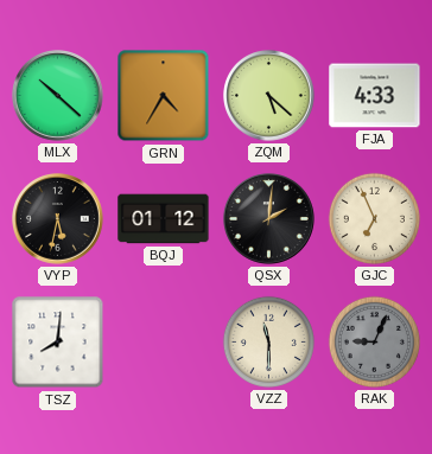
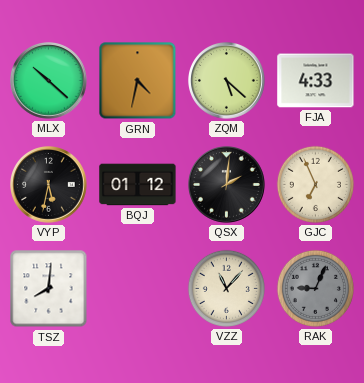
GRN: 4:35 -> 4:32
VZZ: 11:30 -> 11:07
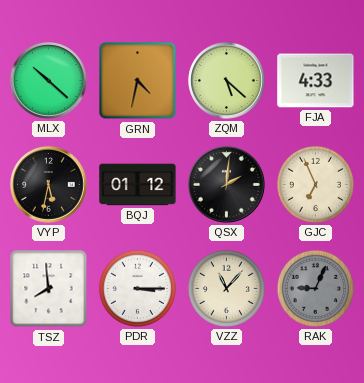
TSZ: 8:01 -> 7:59
PDR: none -> 3:15
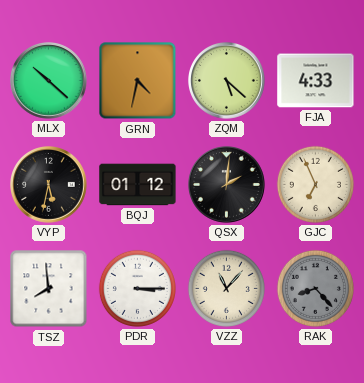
RAK: 9:04 -> 8:23
